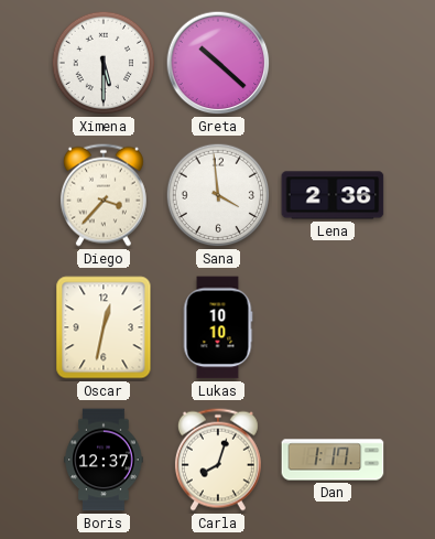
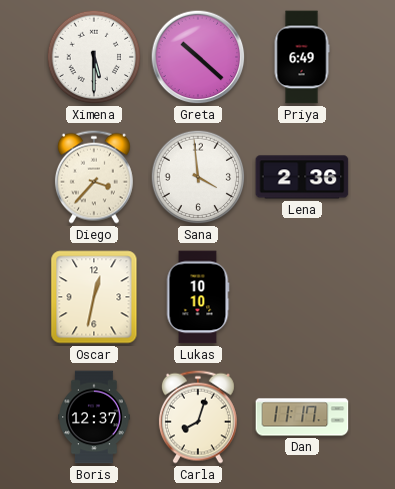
Priya: none -> 6:49
Dan: 1:17 -> 11:17
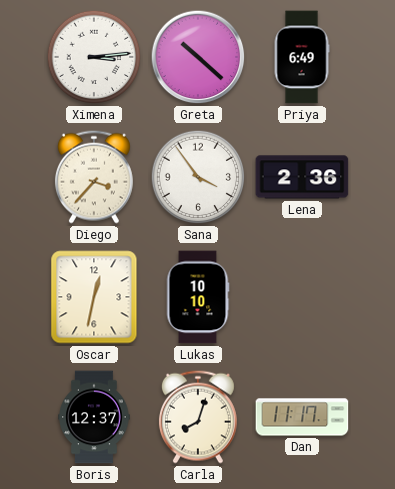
Ximena: 5:30 -> 3:14
Sana: 3:59 -> 3:54
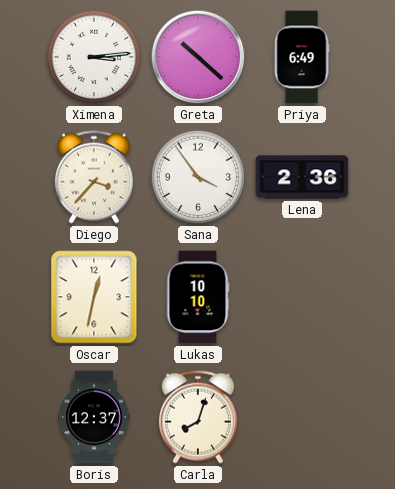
Dan: 11:17 -> none
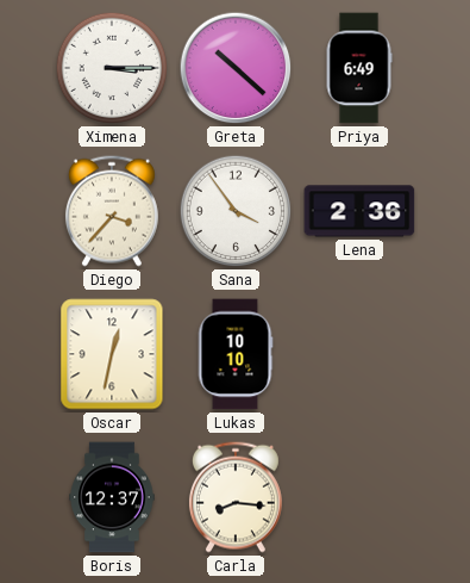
Ximena: 3:14 -> 3:15
Carla: 8:03 -> 8:16
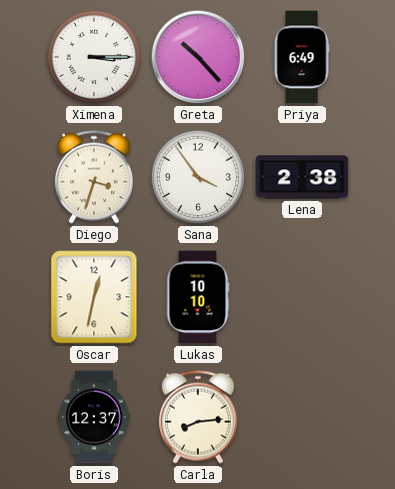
Greta: 10:22 -> 10:23
Diego: 3:37 -> 3:33
Lena: 2:36 -> 2:38
Carla: 8:16 -> 8:14
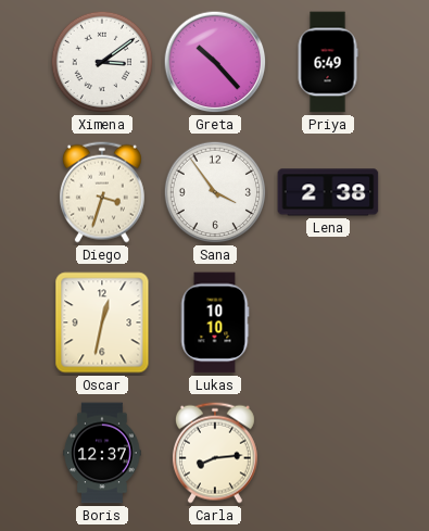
Ximena: 3:15 -> 3:09
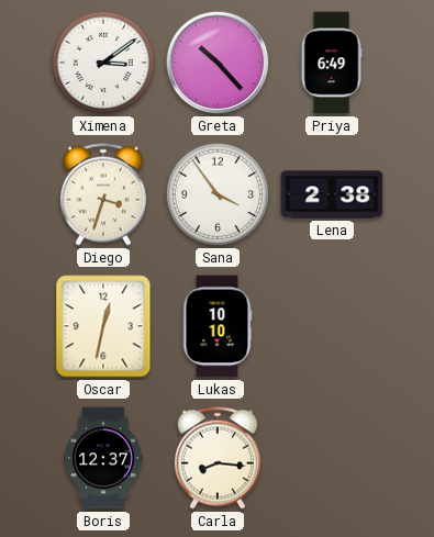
Carla: 8:14 -> 8:16
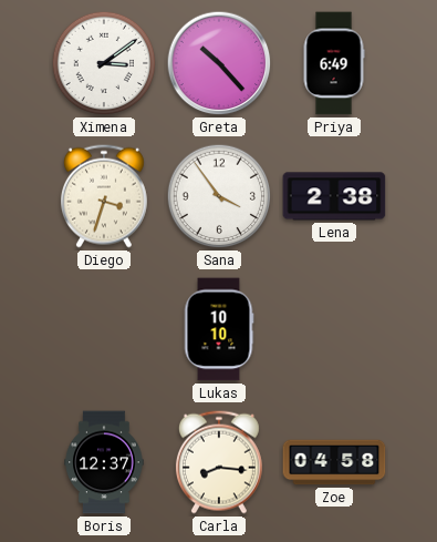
Oscar: 12:32 -> none
Zoe: none -> 04:58
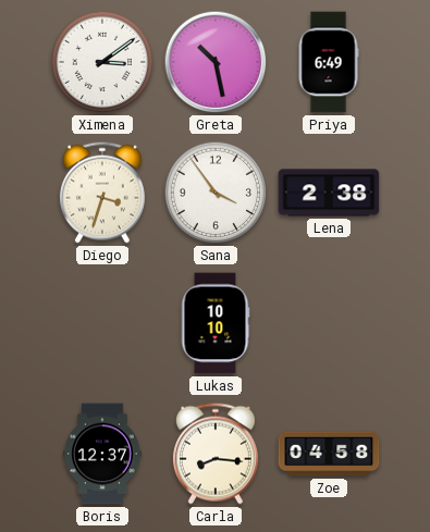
Greta: 10:23 -> 10:28
